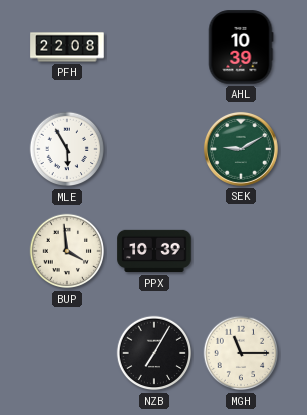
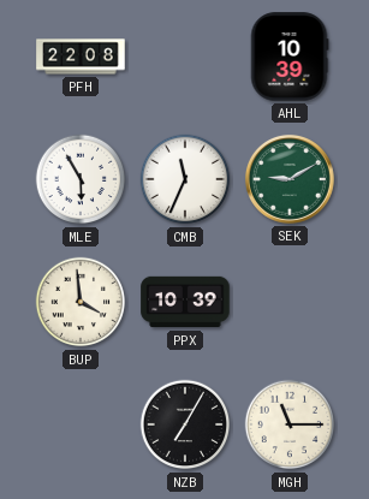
CMB: none -> 11:34
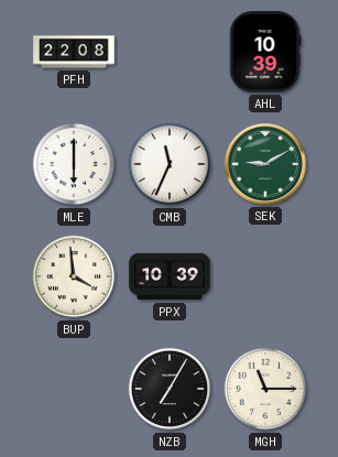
MLE: 5:55 -> 6:00
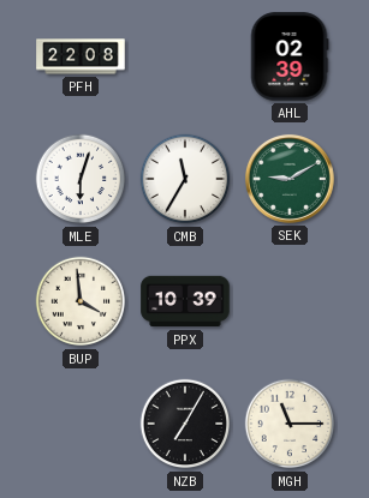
AHL: 10:39 -> 02:39
MLE: 6:00 -> 6:03
CMB: 11:34 -> 11:35
